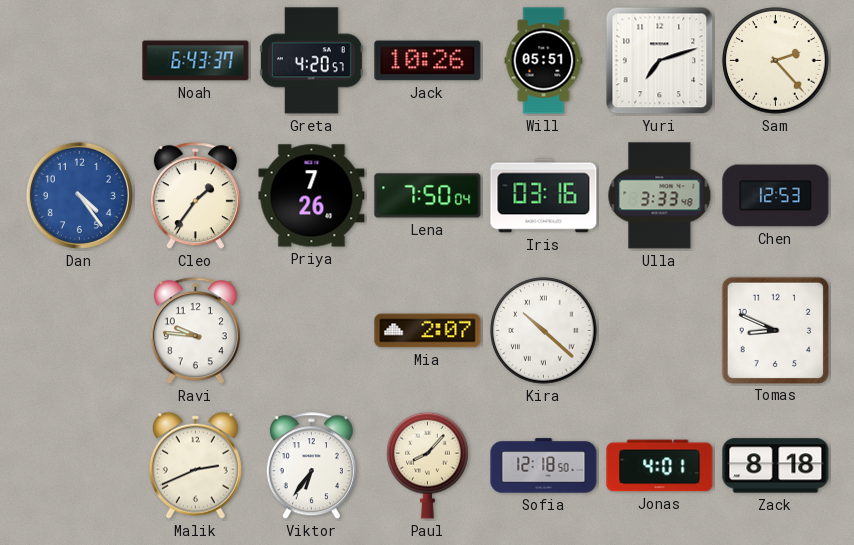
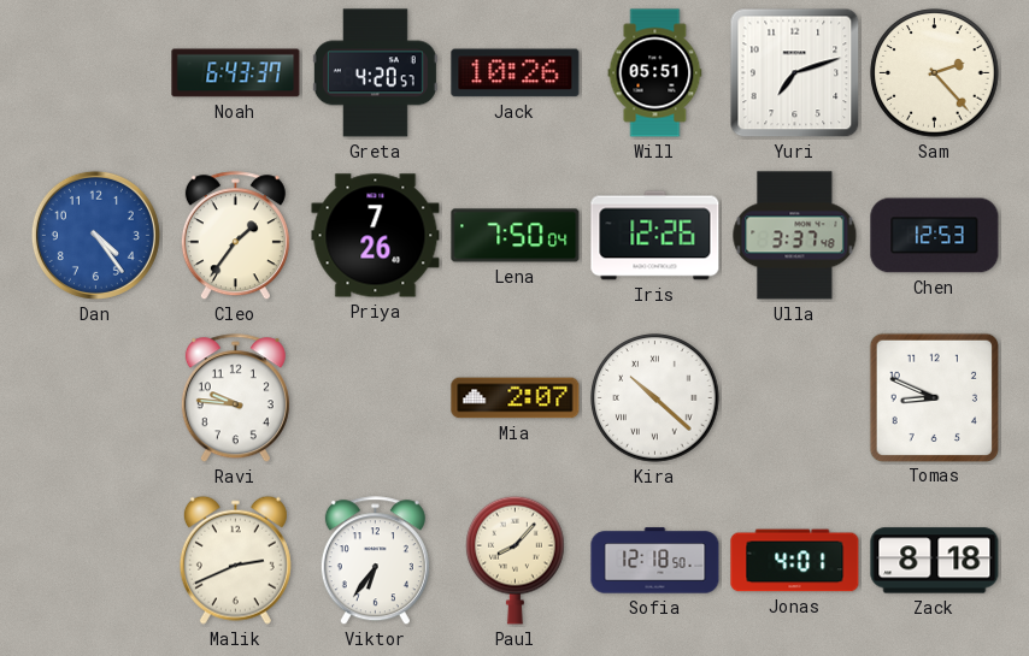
Iris: 03:16 -> 12:26
Ulla: 3:33 -> 3:37
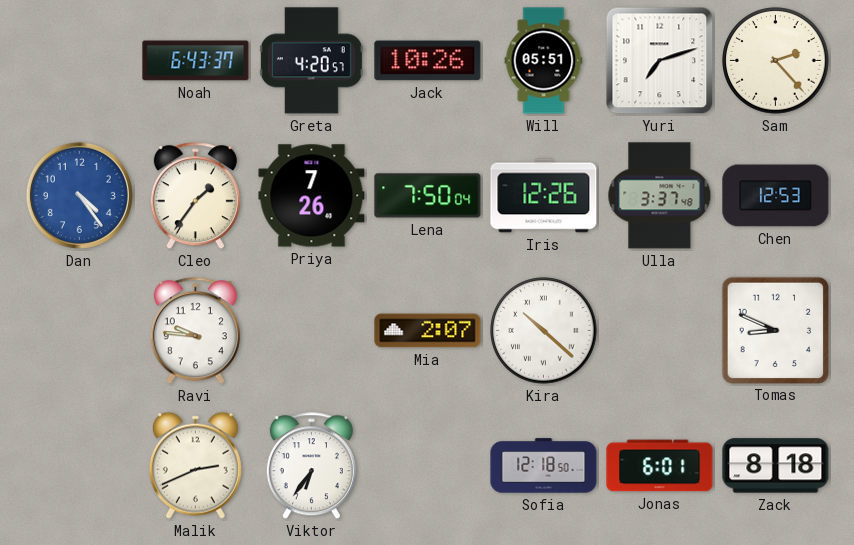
Paul: 8:07 -> none
Jonas: 4:01 -> 6:01
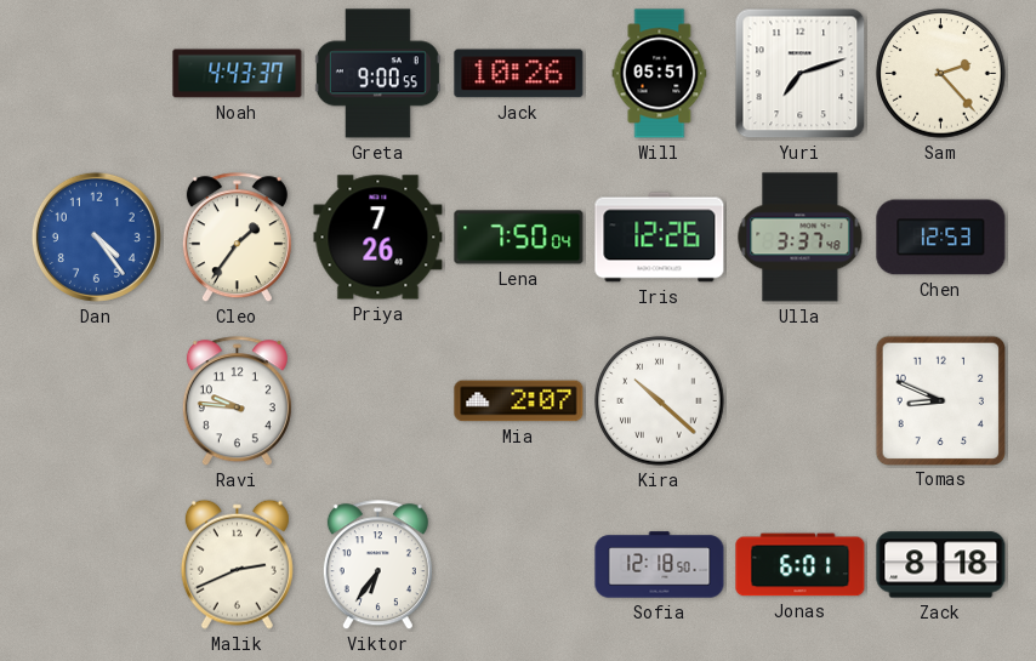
Noah: 6:43 -> 4:43
Greta: 4:20 -> 9:00
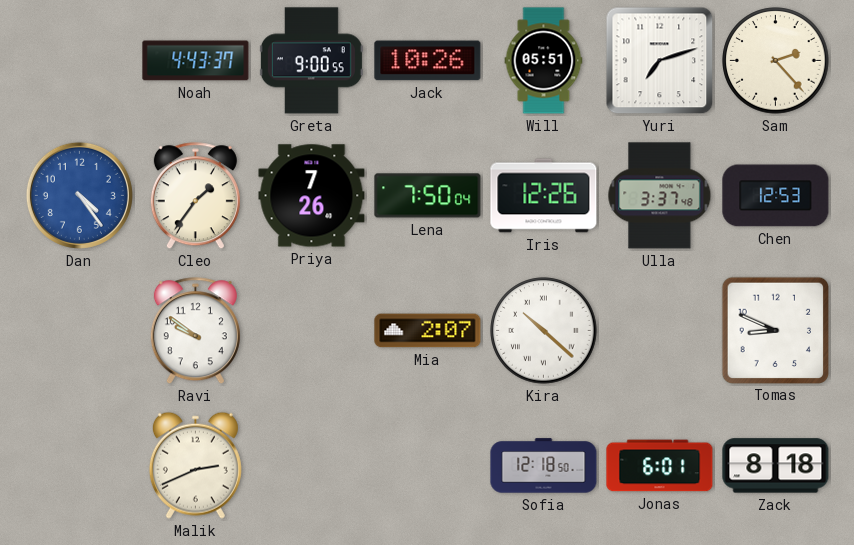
Ravi: 9:46 -> 9:51
Viktor: 6:36 -> none
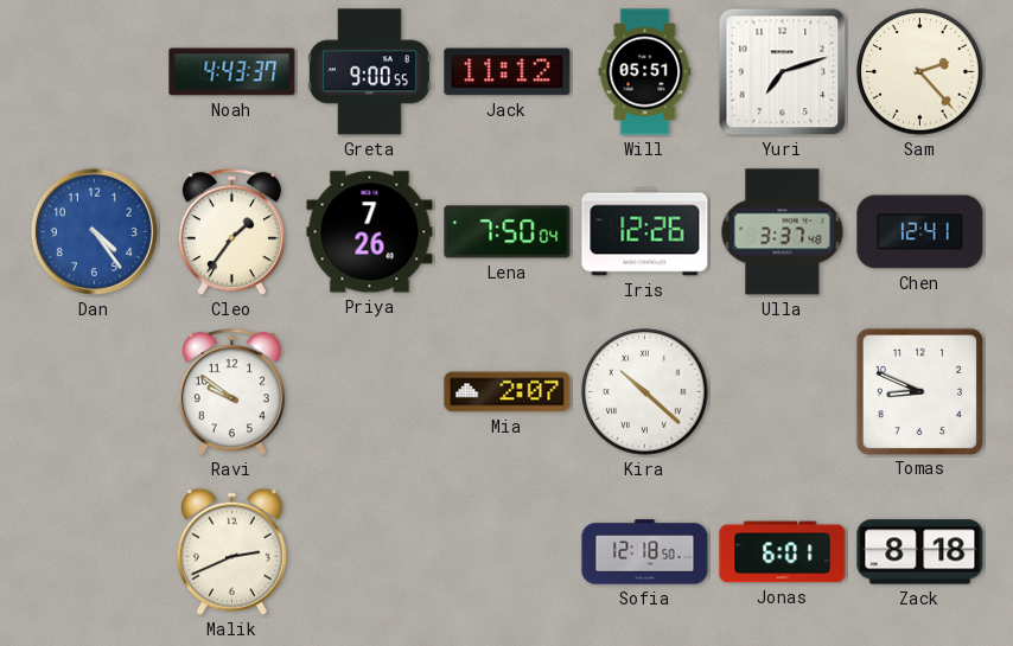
Jack: 10:26 -> 11:12
Chen: 12:53 -> 12:41
